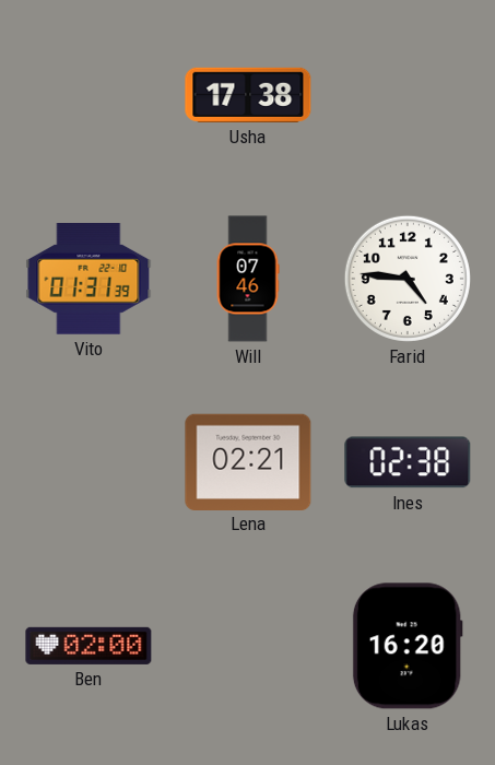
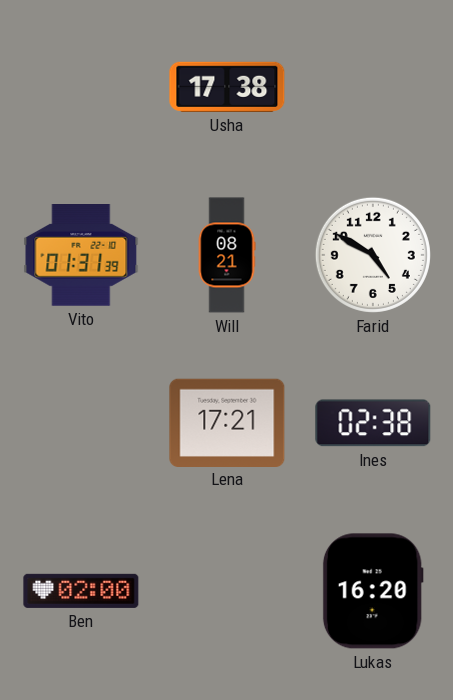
Will: 07:46 -> 08:21
Farid: 4:46 -> 4:50
Lena: 02:21 -> 17:21
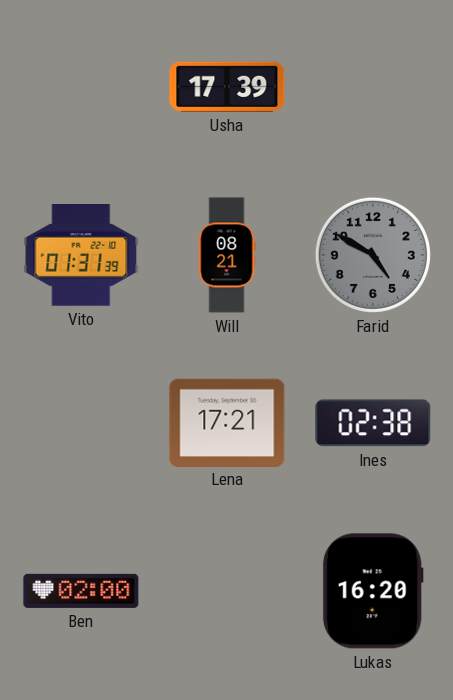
Usha: 17:38 -> 17:39
Farid dial: white -> grey
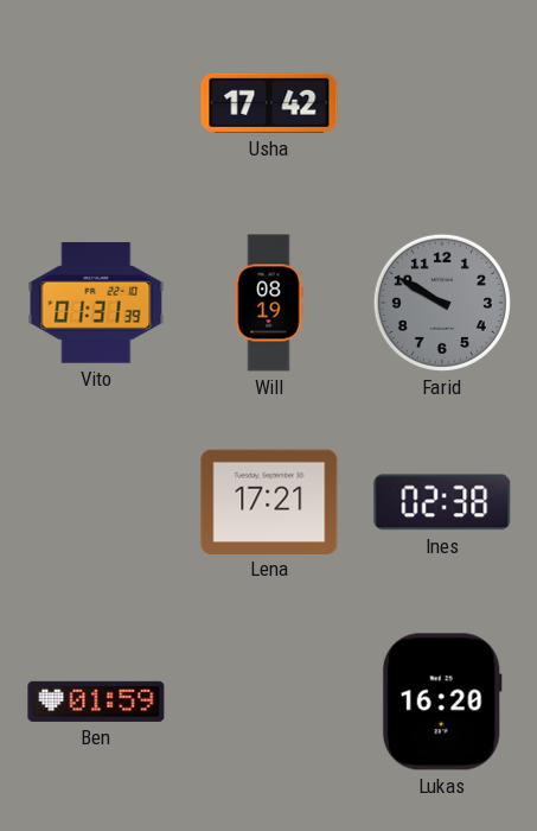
Usha: 17:39 -> 17:42
Will: 08:21 -> 08:19
Farid: 4:50 -> 9:50
Ben: 02:00 -> 01:59
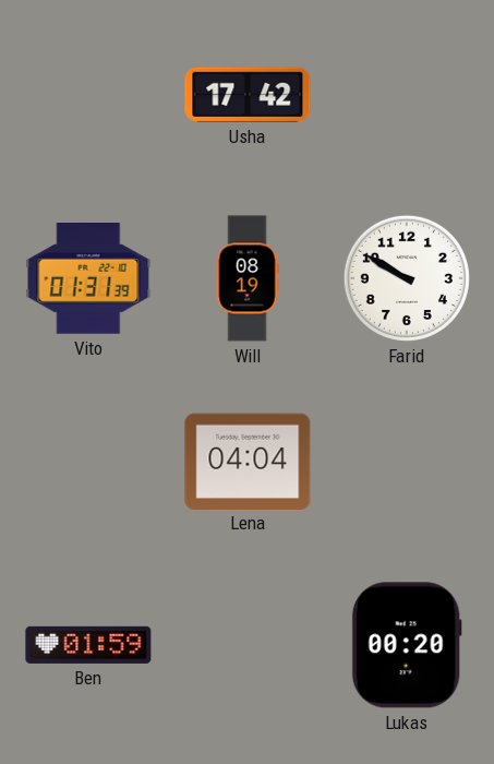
Farid dial: grey -> white
Lena: 17:21 -> 04:04
Ines: 02:38 -> none
Lukas: 16:20 -> 00:20
